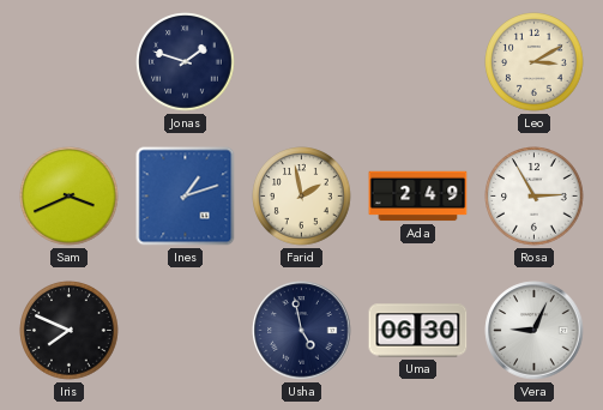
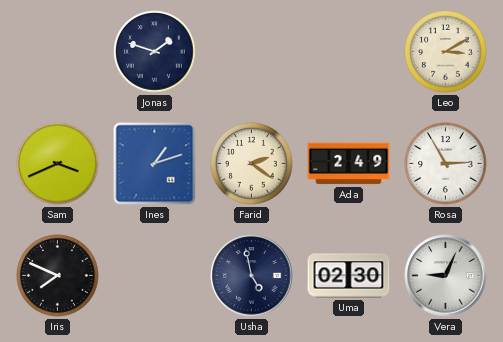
Farid: 1:58 -> 2:21
Uma: 06:30 -> 02:30
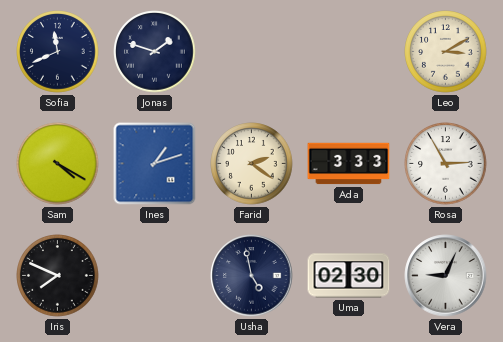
Sofia: none -> 11:41
Sam: 3:41 -> 4:20
Ada: 2:49 -> 3:33
